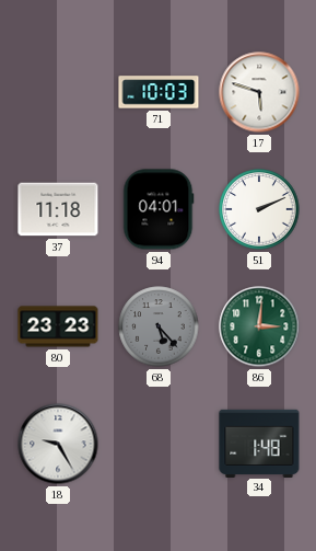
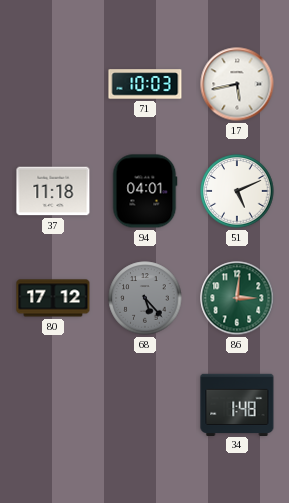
17: 5:48 -> 5:43
51: 2:11 -> 5:11
80: 23:23 -> 17:12
18: 9:25 -> none
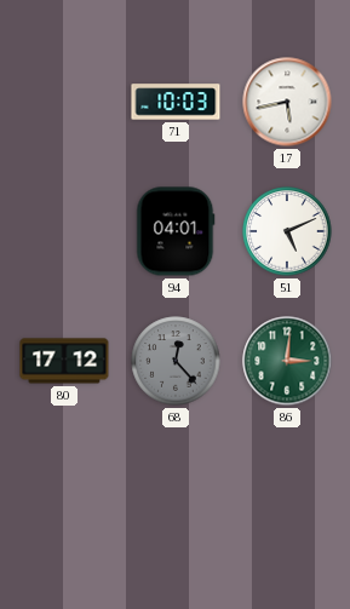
37: 11:18 -> none
68: 5:23 -> 12:23
34: 1:48 -> none
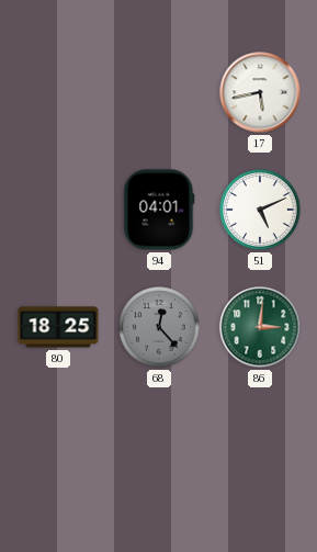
71: 10:03 -> none
80: 17:12 -> 18:25
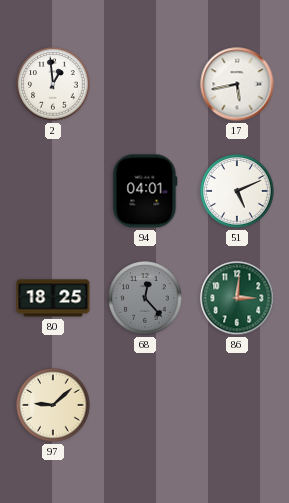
2: none -> 12:59
97: none -> 9:08
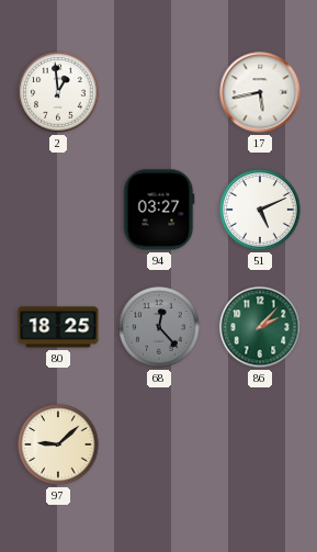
94: 04:01 -> 03:27
86: 3:01 -> 2:07
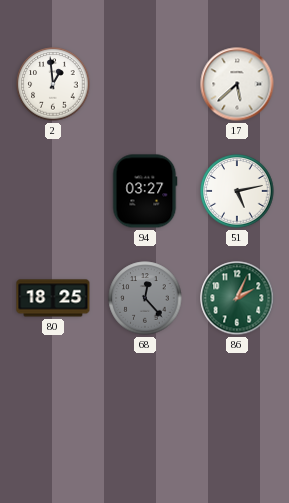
17: 5:43 -> 5:38
51: 5:11 -> 5:13
86: 2:07 -> 2:04
97: 9:08 -> none
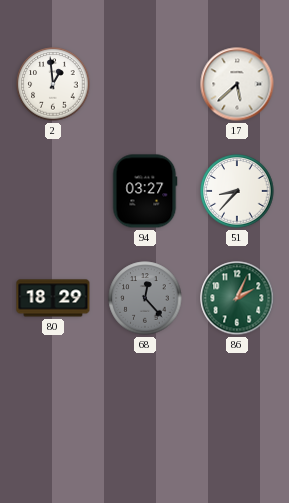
51: 5:13 -> 8:37
80: 18:25 -> 18:29
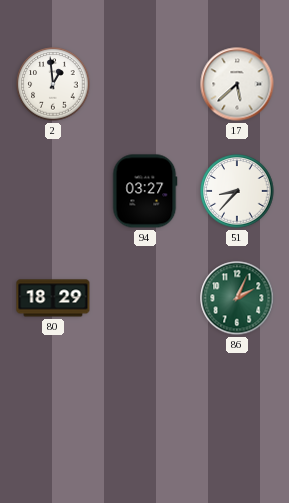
68: 12:23 -> none
